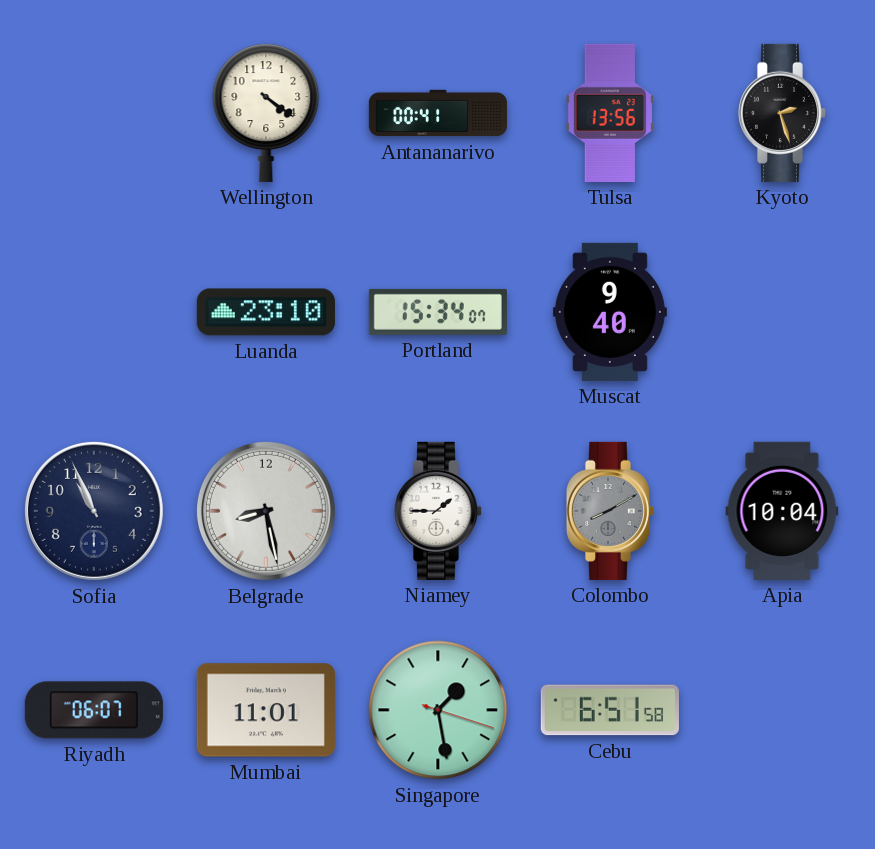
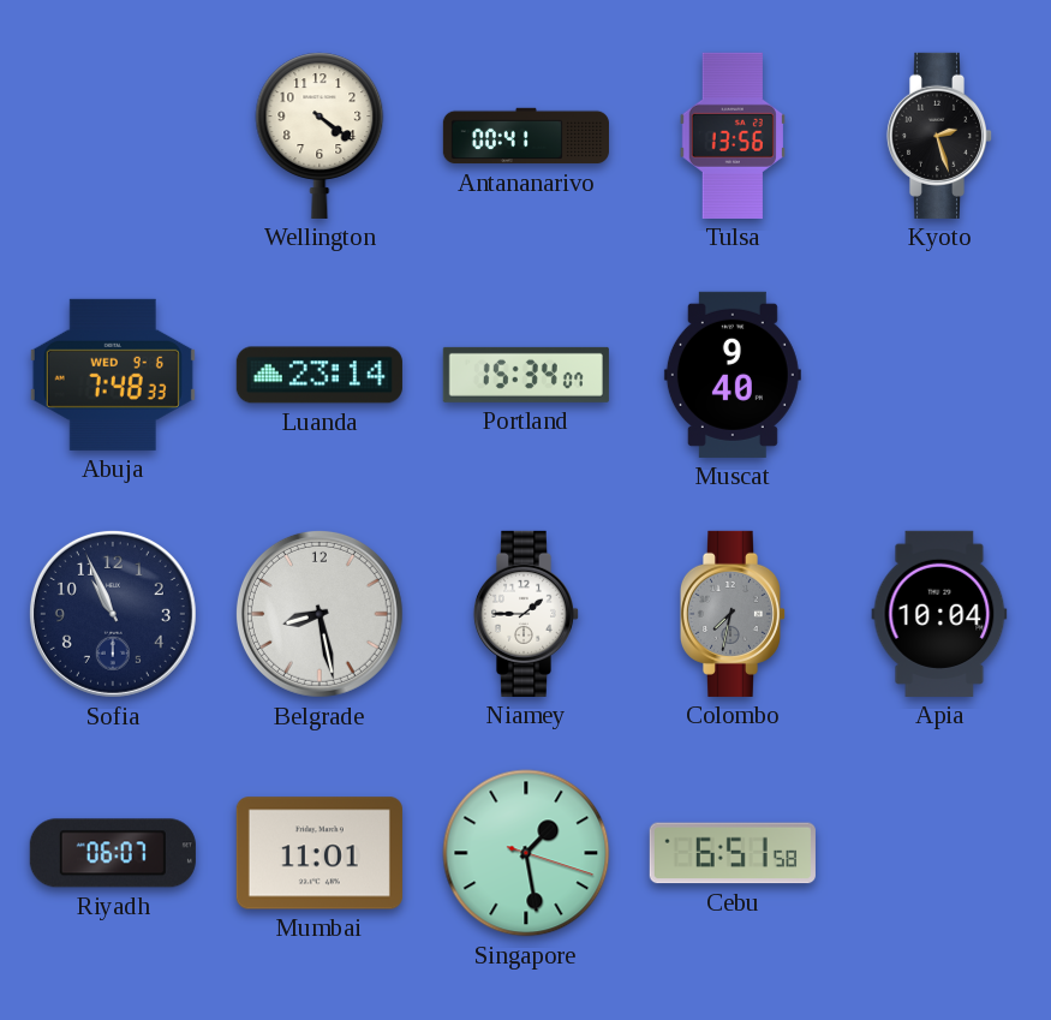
Abuja: none -> 7:48
Luanda: 23:10 -> 23:14
Colombo: 8:10 -> 7:32
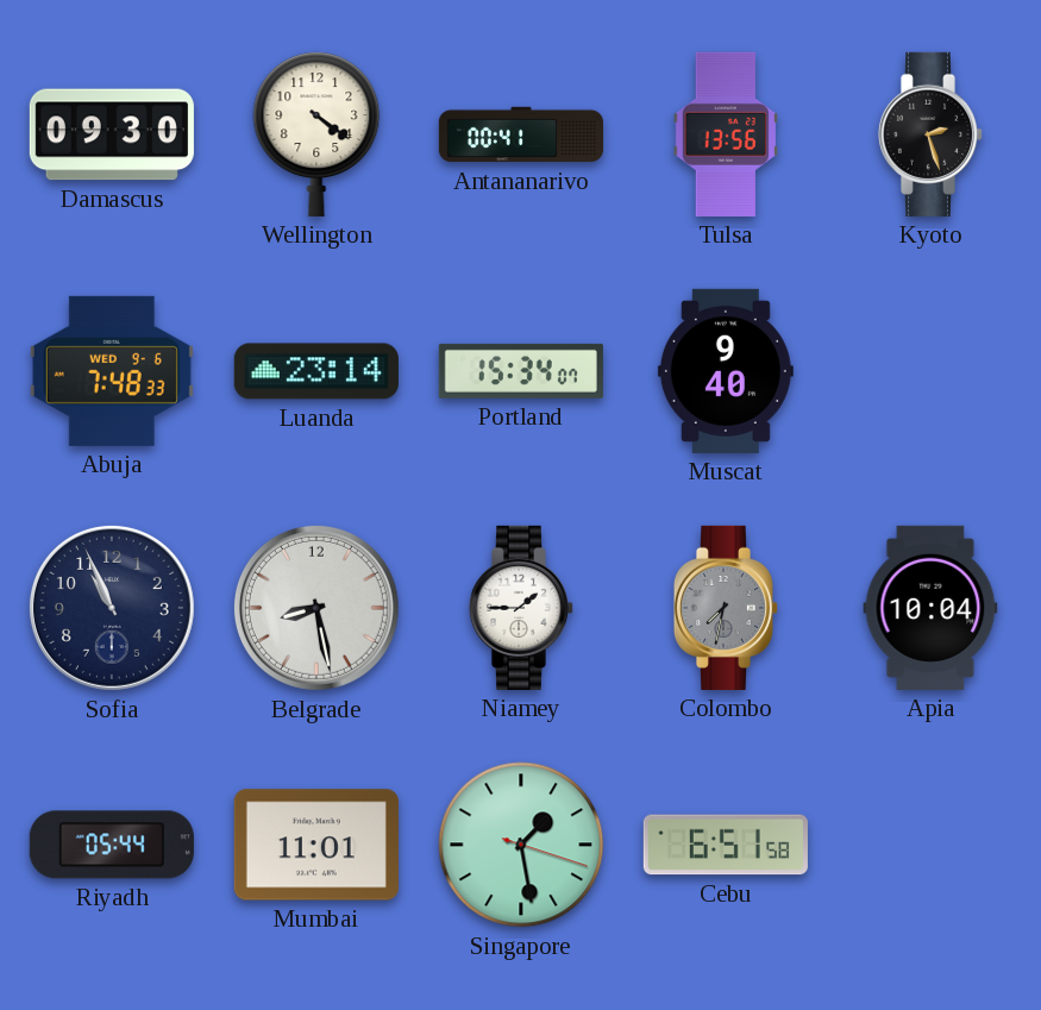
Damascus: none -> 09:30
Riyadh: 06:07 -> 05:44
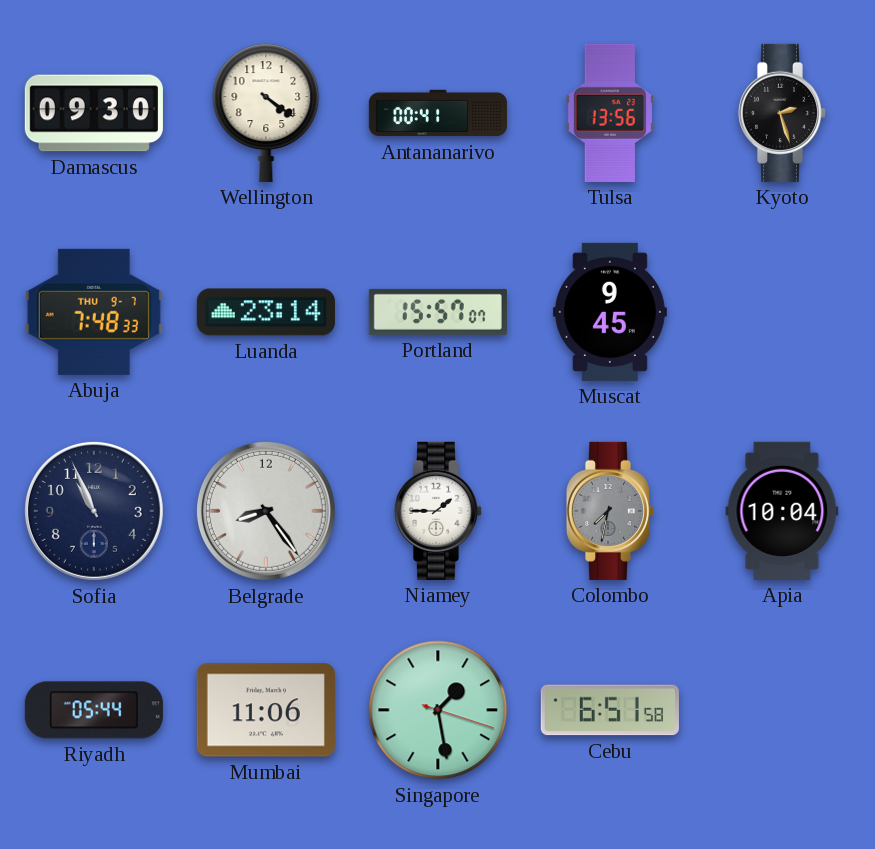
Abuja date: WED 9-6 -> THU 9-7
Portland: 15:34 -> 15:57
Muscat: 9:40 -> 9:45
Belgrade: 8:28 -> 8:24
Mumbai: 11:01 -> 11:06
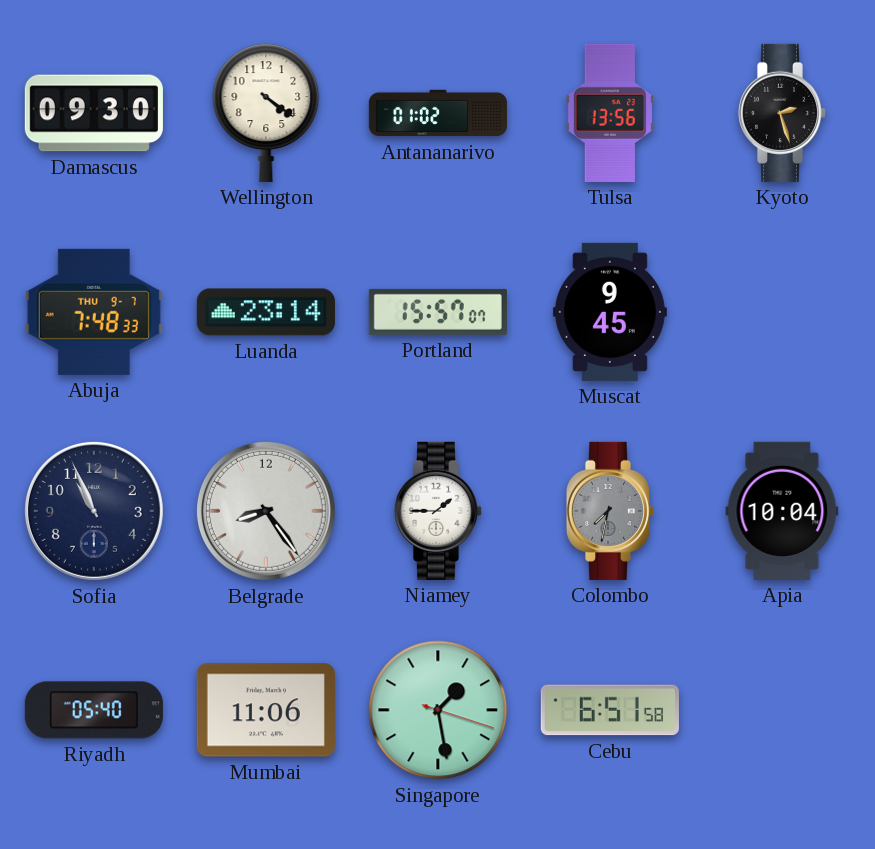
Antananarivo: 00:41 -> 01:02
Riyadh: 05:44 -> 05:40
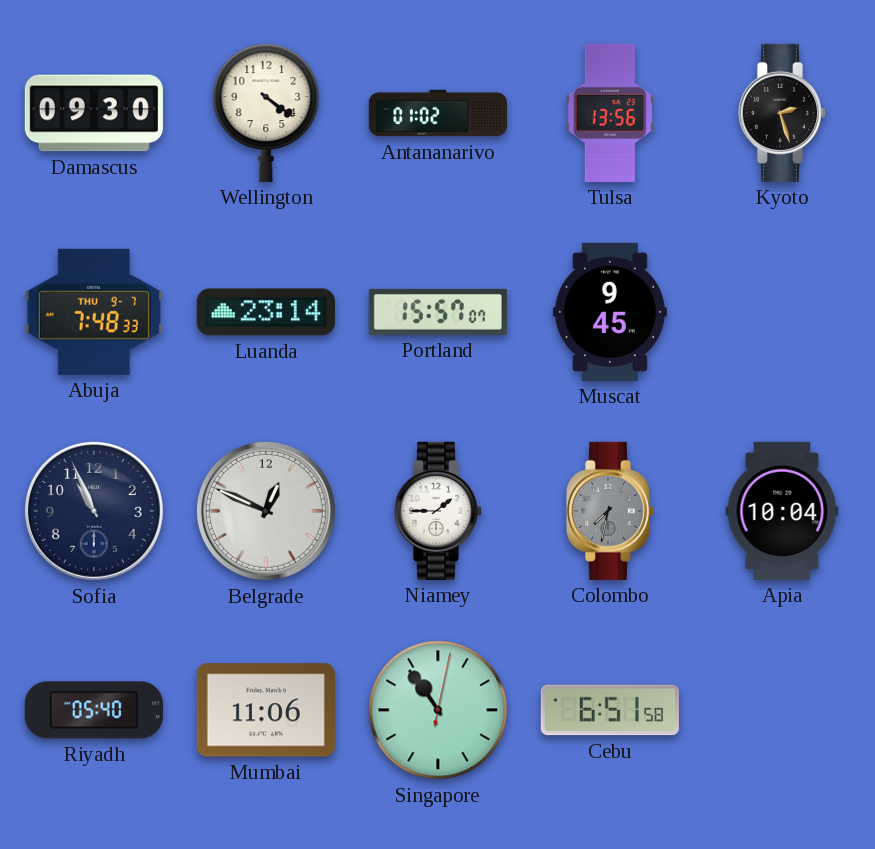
Belgrade: 8:24 -> 12:49
Singapore: 1:28 -> 10:54
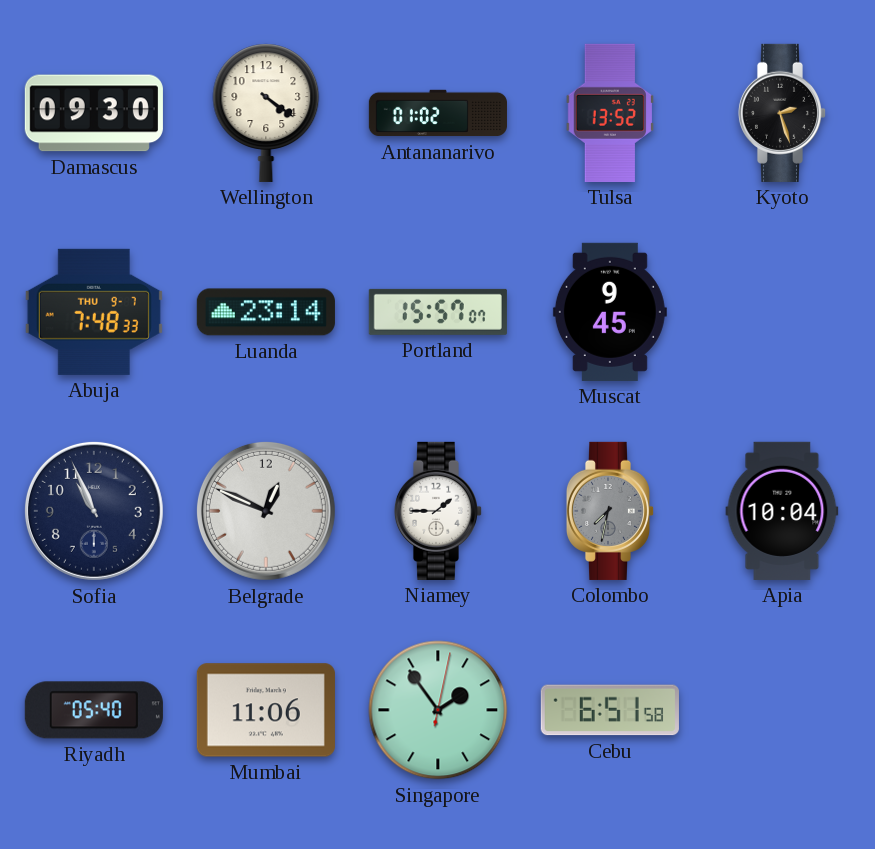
Tulsa: 13:56 -> 13:52
Singapore: 10:54 -> 1:54
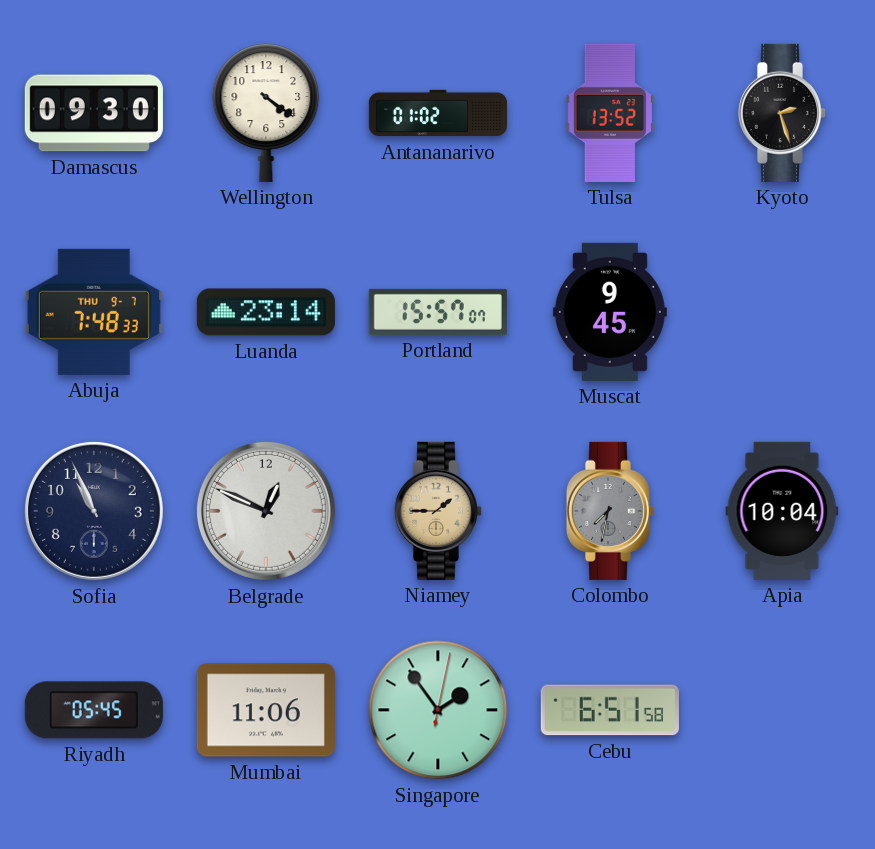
Niamey dial: white -> champagne
Riyadh: 05:40 -> 05:45
